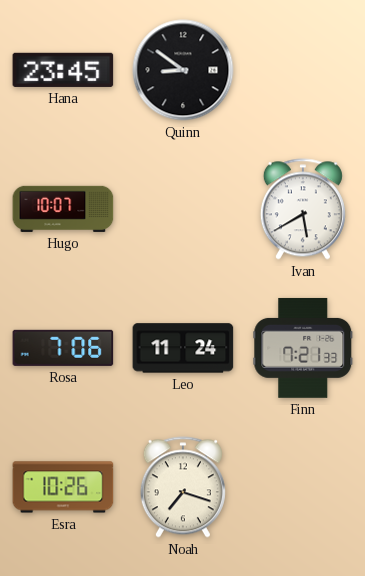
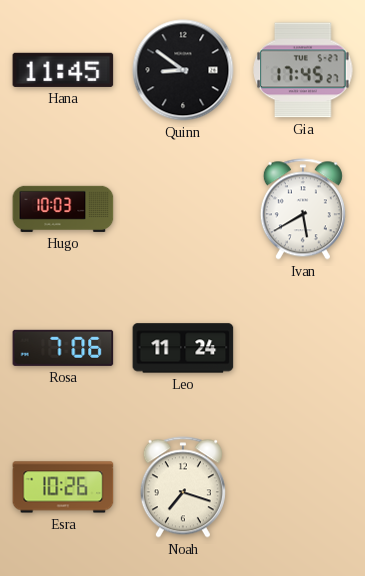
Hana: 23:45 -> 11:45
Gia: none -> 17:45
Hugo: 10:07 -> 10:03
Finn: 7:21 -> none
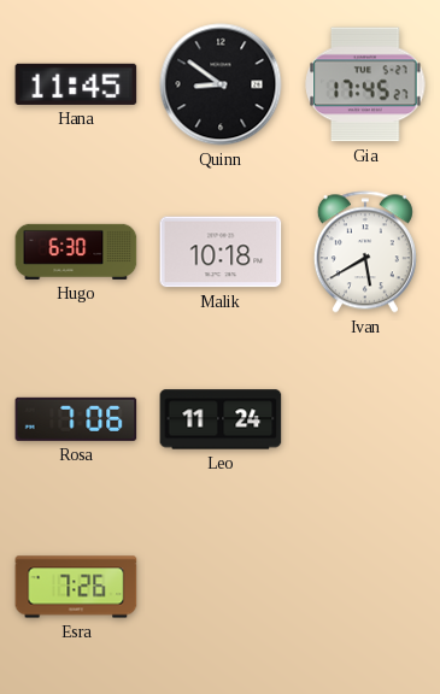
Hugo: 10:03 -> 6:30
Malik: none -> 10:18
Esra: 10:26 -> 7:26
Noah: 7:18 -> none
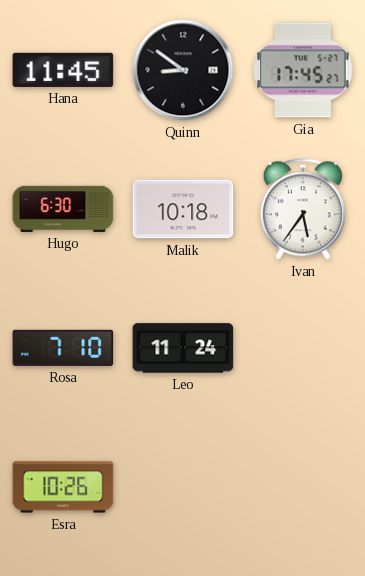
Ivan: 5:40 -> 5:36
Rosa: 7:06 -> 7:10
Esra: 7:26 -> 10:26
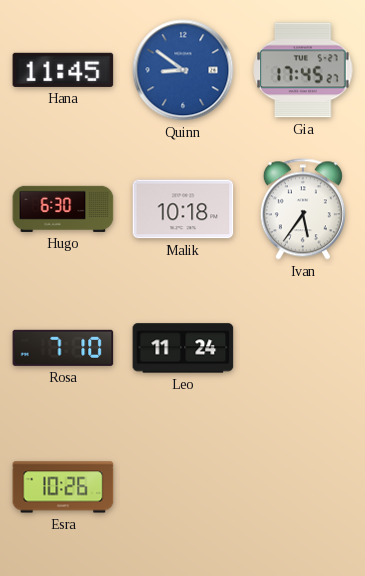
Quinn dial: black -> blue
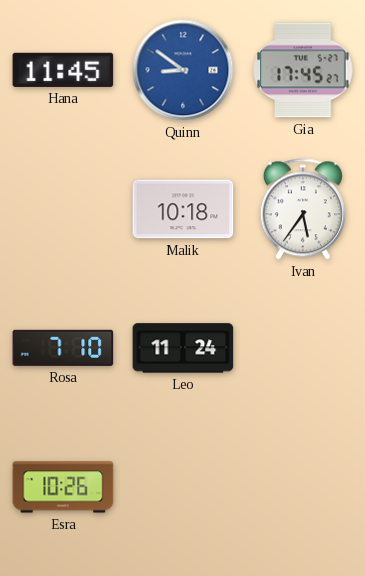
Hugo: 6:30 -> none
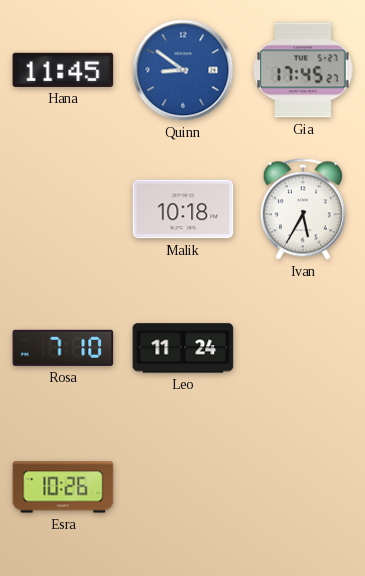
Ivan: 5:36 -> 5:35
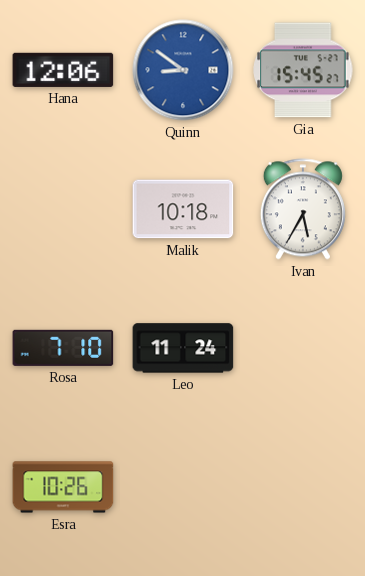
Hana: 11:45 -> 12:06
Gia: 17:45 -> 15:45
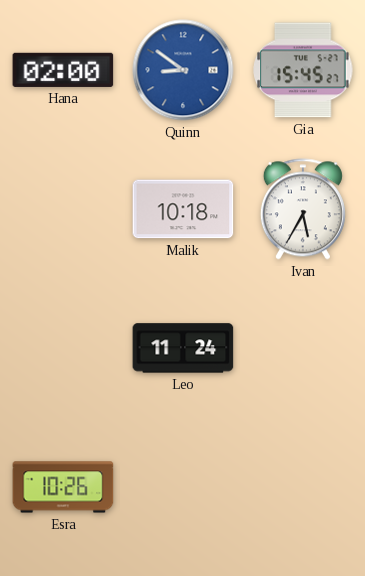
Hana: 12:06 -> 02:00
Rosa: 7:10 -> none
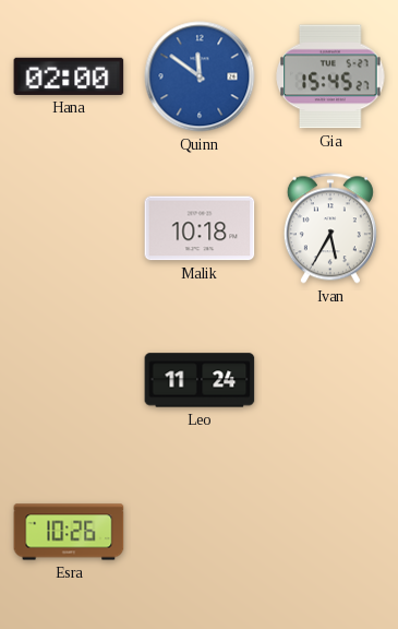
Quinn: 8:51 -> 11:51
